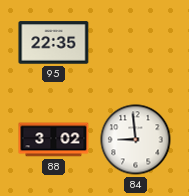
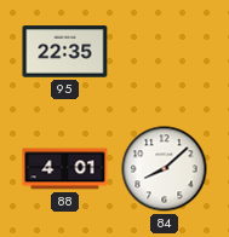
88: 3:02 -> 4:01
84: 8:59 -> 8:08
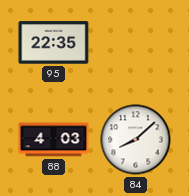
88: 4:01 -> 4:03
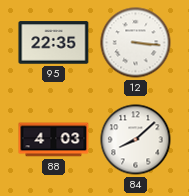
12: none -> 3:16
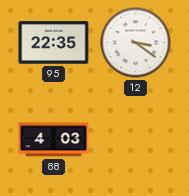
12: 3:16 -> 3:21
84: 8:08 -> none
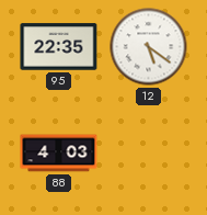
12: 3:21 -> 5:21
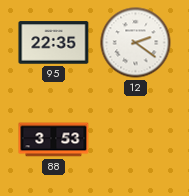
12: 5:21 -> 2:21
88: 4:03 -> 3:53
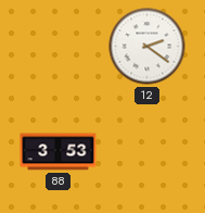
95: 22:35 -> none
